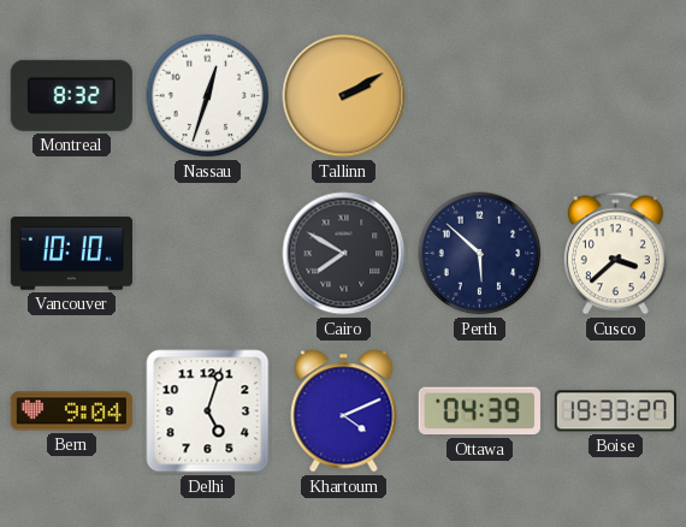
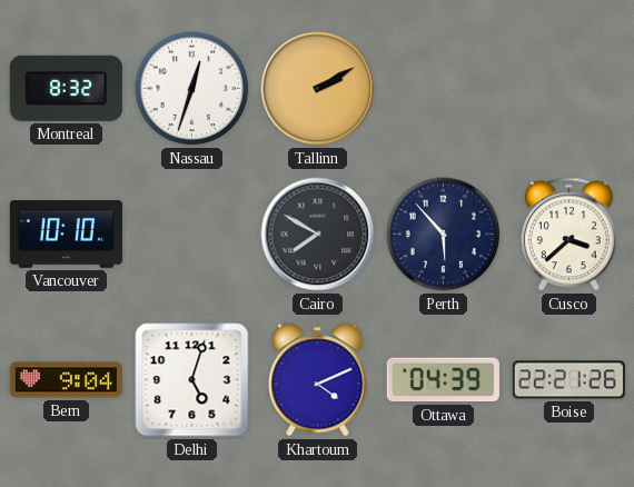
Perth: 5:52 -> 5:53
Boise: 19:33 -> 22:21
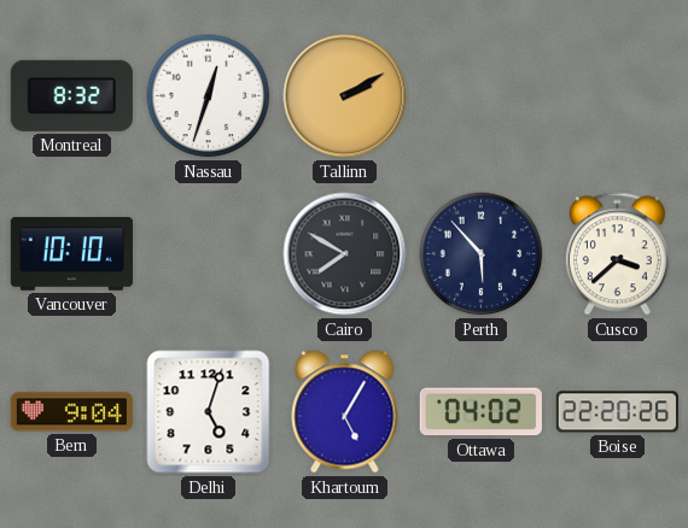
Khartoum: 4:11 -> 5:05
Ottawa: 04:39 -> 04:02
Boise: 22:21 -> 22:20
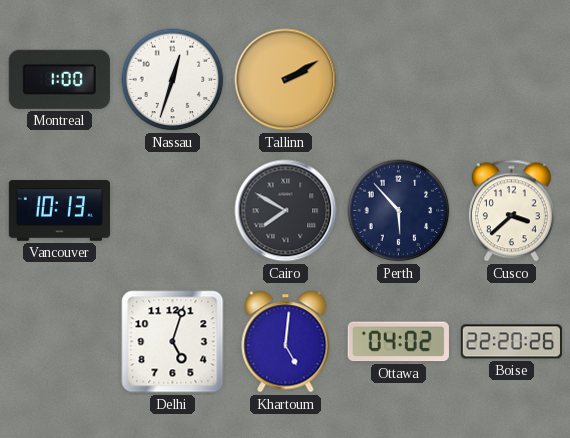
Montreal: 8:32 -> 1:00
Vancouver: 10:10 -> 10:13
Bern: 9:04 -> none
Khartoum: 5:05 -> 5:01
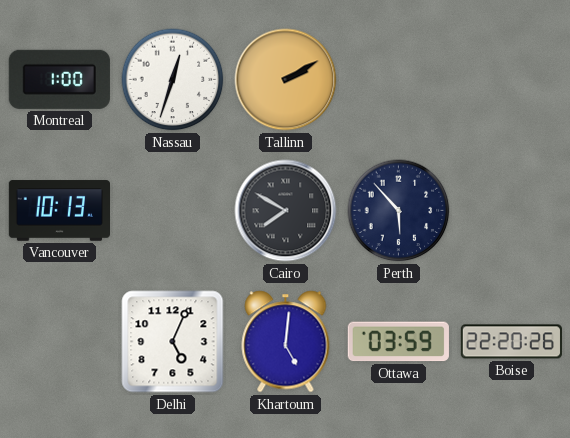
Cusco: 3:38 -> none
Delhi: 5:03 -> 5:04
Ottawa: 04:02 -> 03:59
